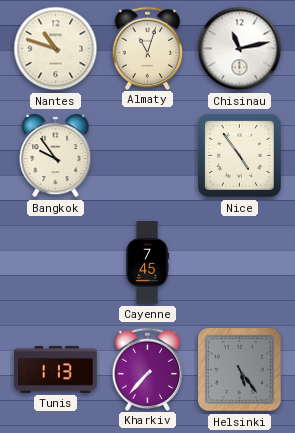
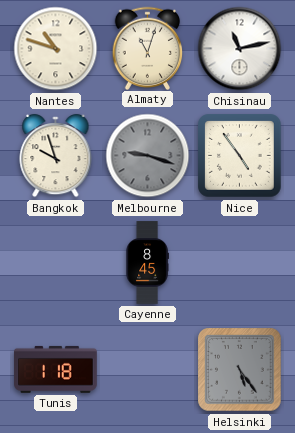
Bangkok: 9:54 -> 9:57
Melbourne: none -> 9:18
Cayenne: 7:45 -> 8:45
Tunis: 1:13 -> 1:18
Kharkiv: 7:37 -> none
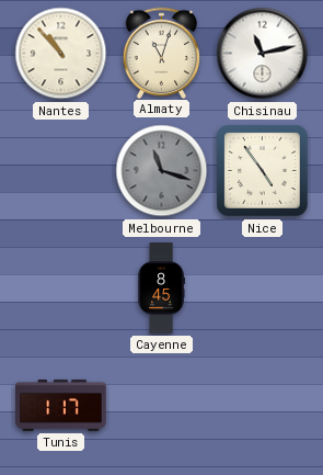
Nantes: 10:48 -> 10:53
Bangkok: 9:57 -> none
Melbourne: 9:18 -> 11:18
Tunis: 1:18 -> 1:17
Helsinki: 5:24 -> none
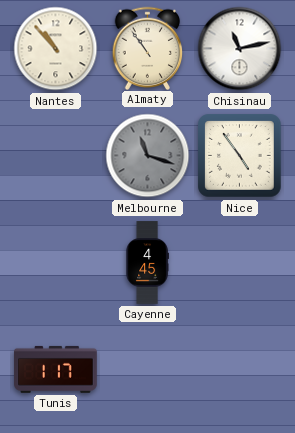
Almaty: 11:03 -> 10:54
Cayenne: 8:45 -> 4:45
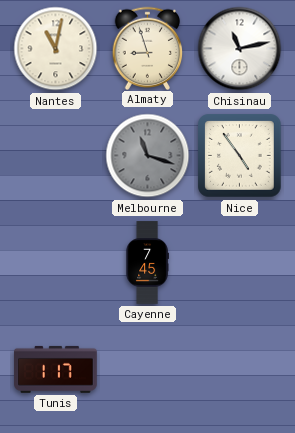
Nantes: 10:53 -> 11:02
Almaty: 10:54 -> 8:57
Cayenne: 4:45 -> 7:45
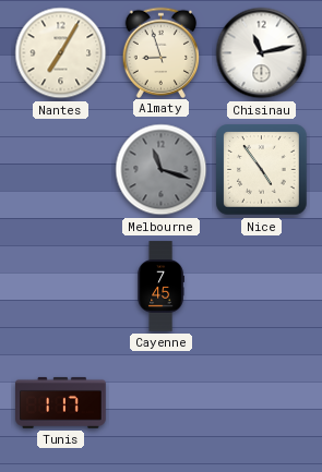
Nantes: 11:02 -> 7:05
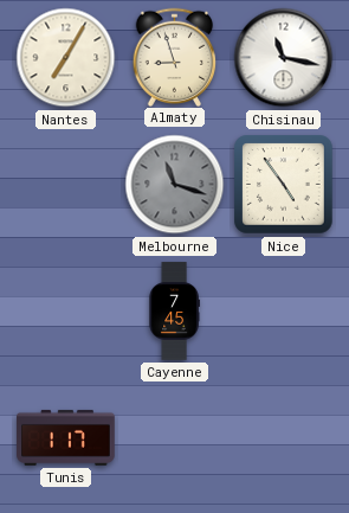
Chisinau: 11:13 -> 11:17
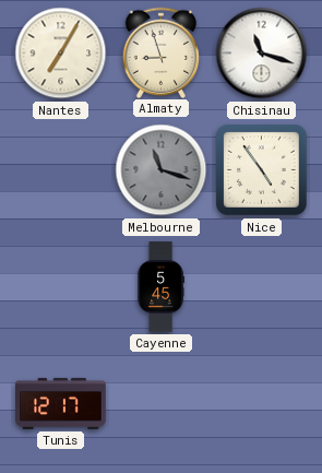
Chisinau: 11:17 -> 11:18
Cayenne: 7:45 -> 5:45
Tunis: 1:17 -> 12:17
